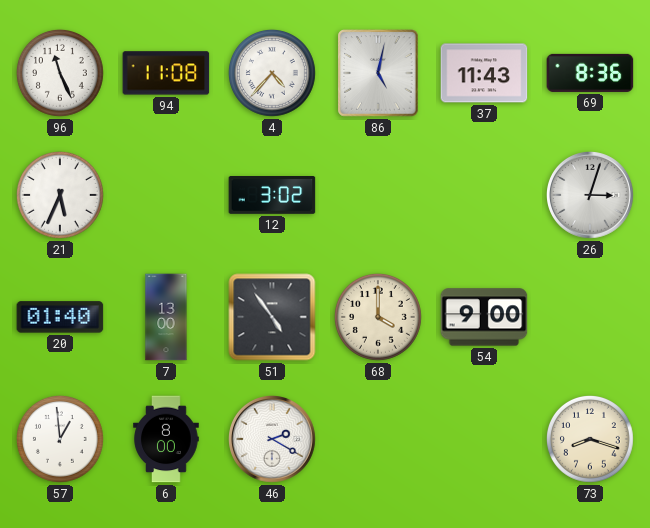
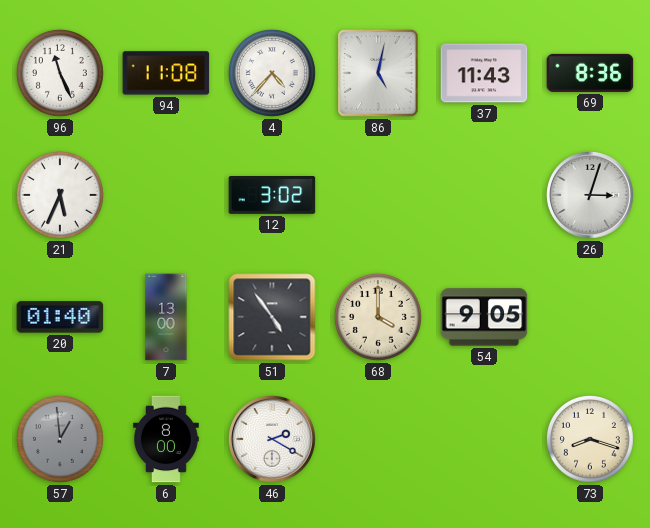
54: 9:00 -> 9:05
57 dial: white -> grey
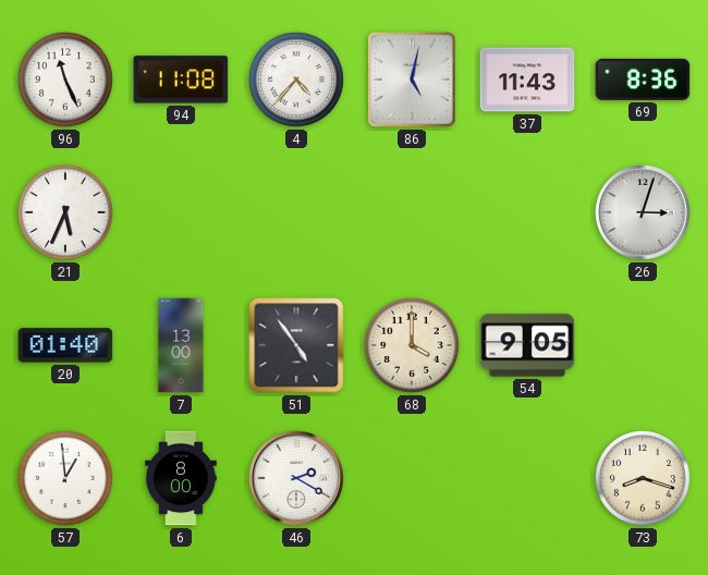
12: 3:02 -> none
57 dial: grey -> white
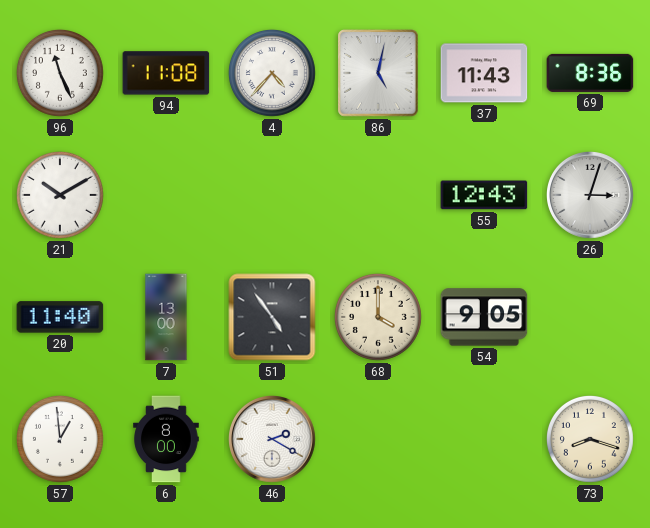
21: 5:34 -> 10:10
55: none -> 12:43
20: 01:40 -> 11:40
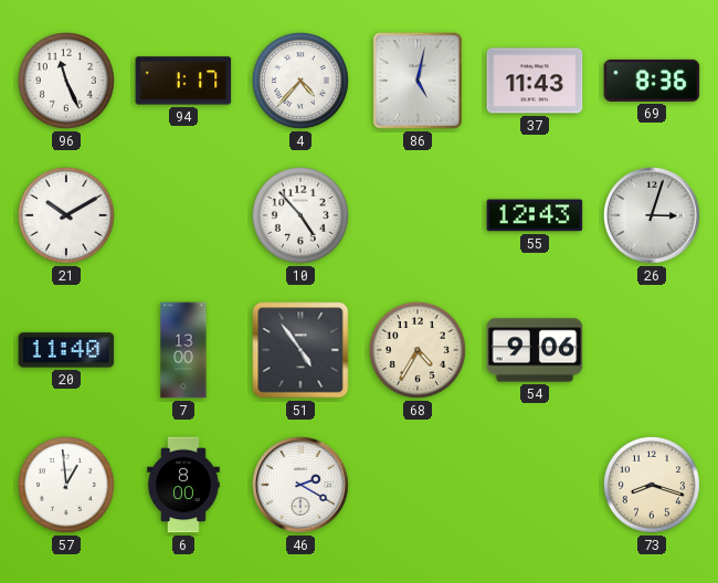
94: 11:08 -> 1:17
10: none -> 4:53
68: 4:00 -> 4:35
54: 9:05 -> 9:06
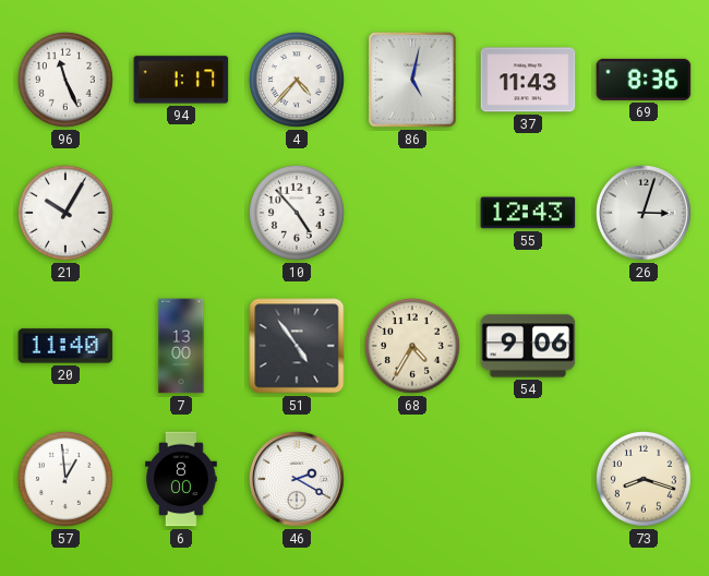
21: 10:10 -> 10:05
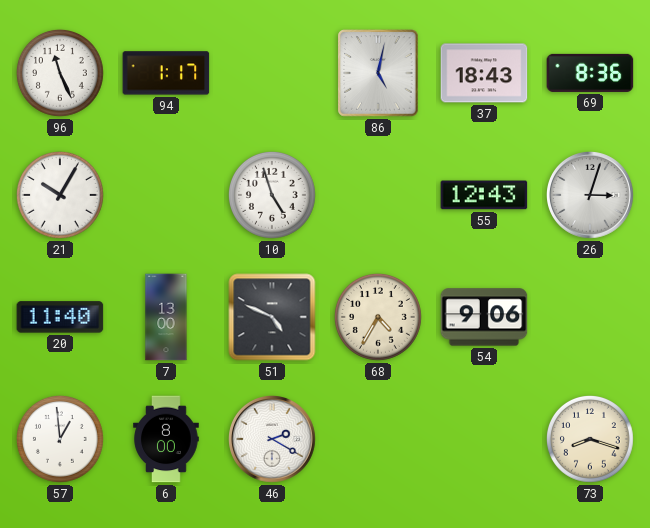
4: 4:37 -> none
37: 11:43 -> 18:43
10: 4:53 -> 4:57
51: 4:54 -> 4:49
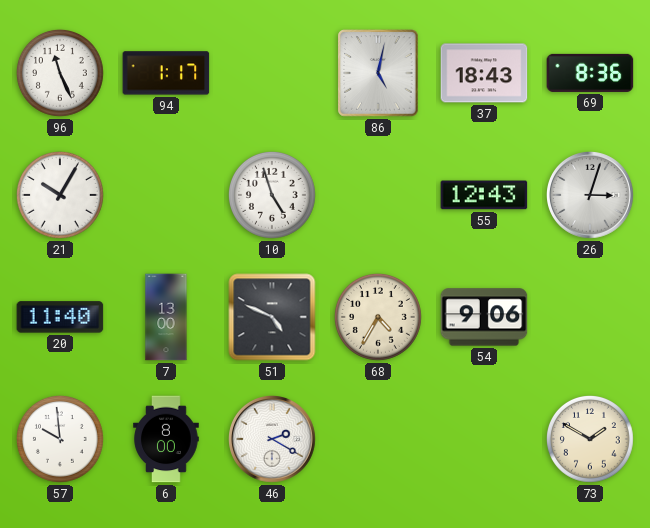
57: 12:59 -> 9:59
73: 8:18 -> 1:50
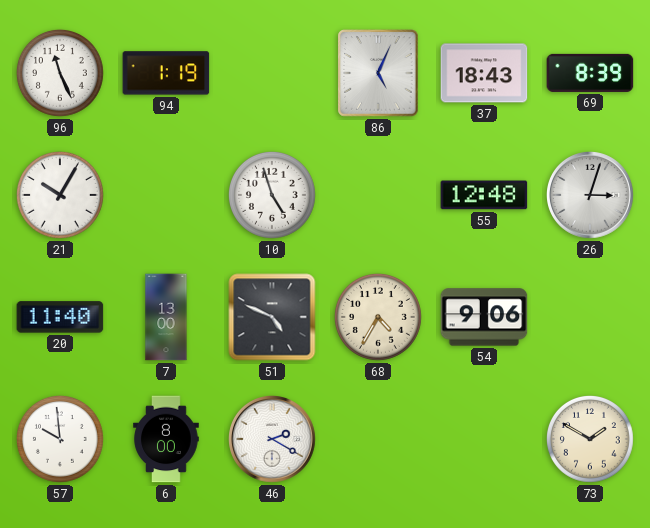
94: 1:17 -> 1:19
86: 5:02 -> 5:04
69: 8:36 -> 8:39
55: 12:43 -> 12:48
